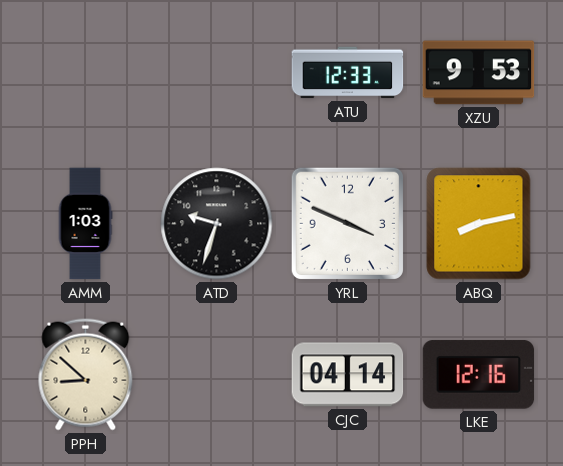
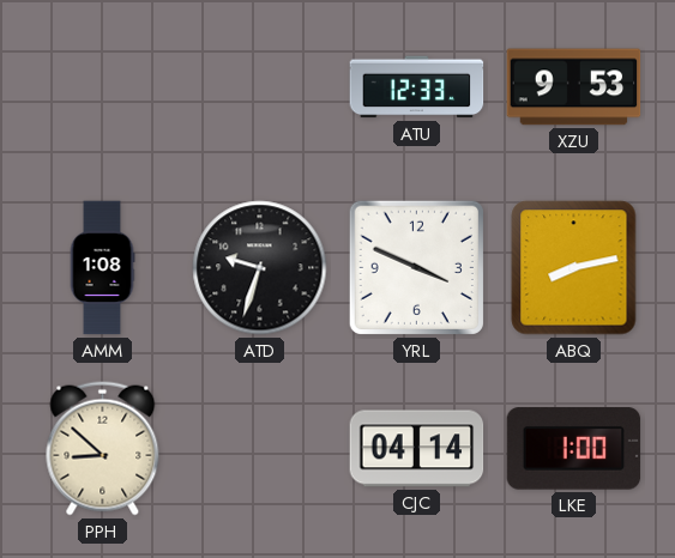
AMM: 1:03 -> 1:08
LKE: 12:16 -> 1:00
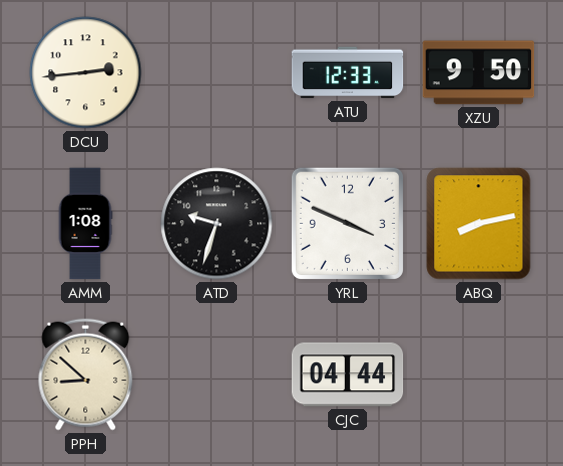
DCU: none -> 2:44
XZU: 9:53 -> 9:50
CJC: 04:14 -> 04:44
LKE: 1:00 -> none
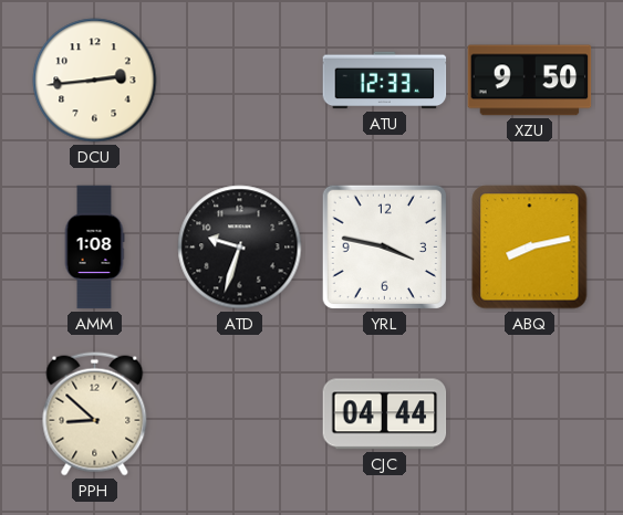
YRL: 3:49 -> 3:47
